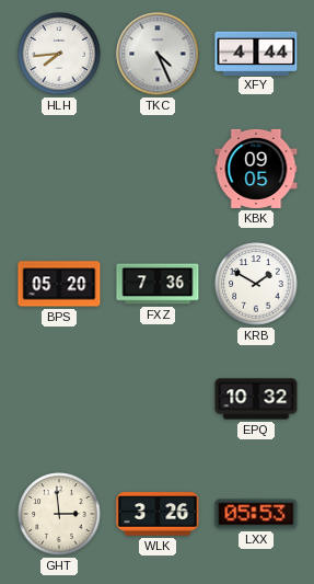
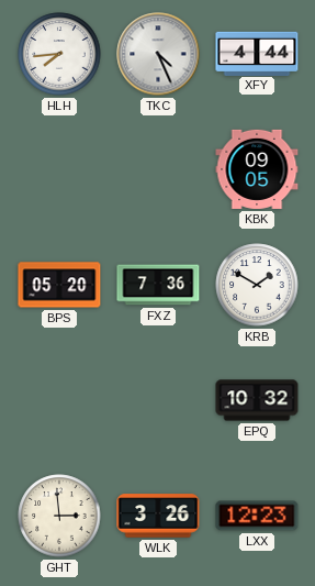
LXX: 05:53 -> 12:23
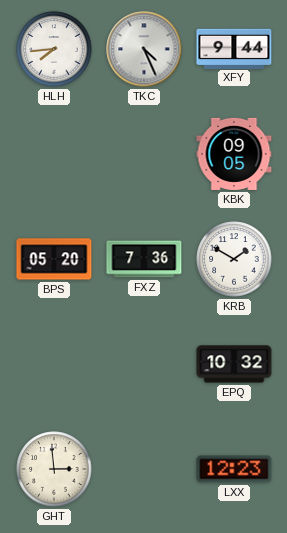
XFY: 4:44 -> 9:44
WLK: 3:26 -> none
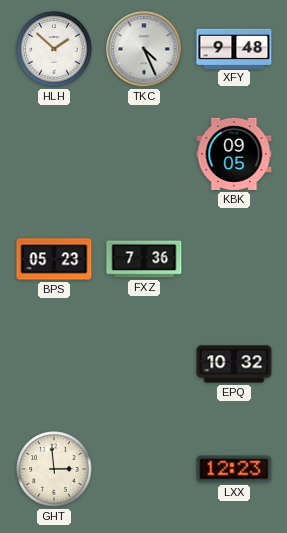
HLH: 7:44 -> 1:52
XFY: 9:44 -> 9:48
BPS: 05:20 -> 05:23
KRB: 1:50 -> none
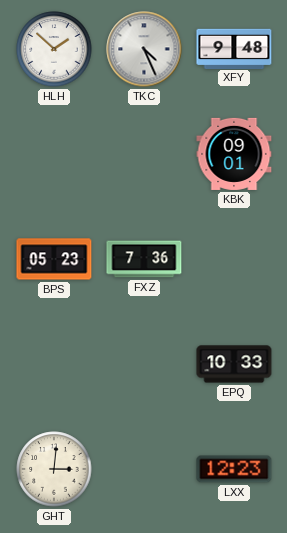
KBK: 09:05 -> 09:01
EPQ: 10:32 -> 10:33
GHT: 2:59 -> 3:01
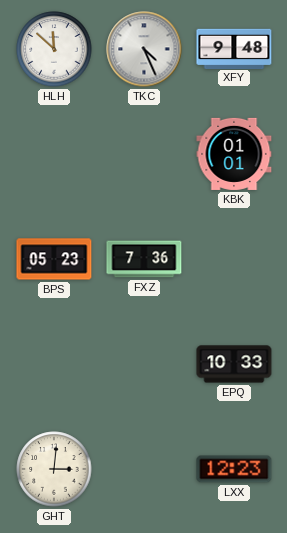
HLH: 1:52 -> 11:52
KBK: 09:01 -> 01:01
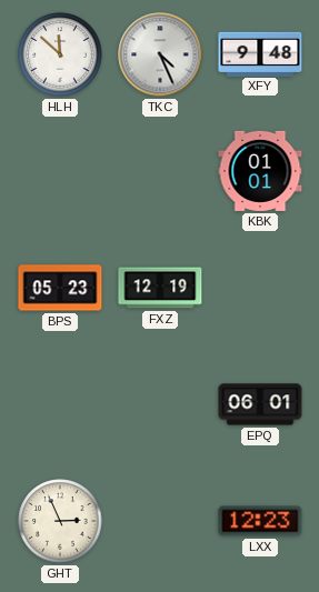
FXZ: 7:36 -> 12:19
EPQ: 10:33 -> 06:01
GHT: 3:01 -> 2:56
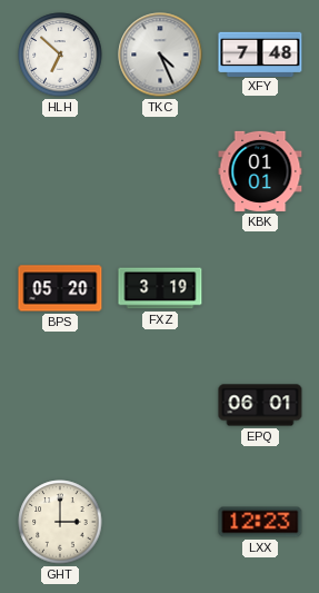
HLH: 11:52 -> 6:52
XFY: 9:48 -> 7:48
BPS: 05:23 -> 05:20
FXZ: 12:19 -> 3:19
GHT: 2:56 -> 3:00
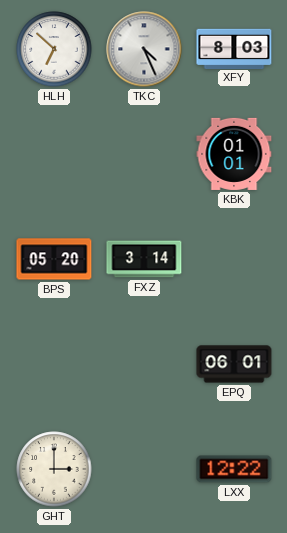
XFY: 7:48 -> 8:03
FXZ: 3:19 -> 3:14
LXX: 12:23 -> 12:22
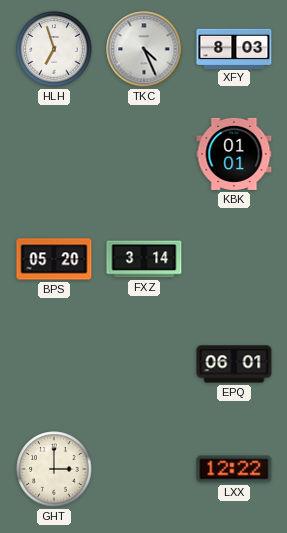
HLH: 6:52 -> 6:57
